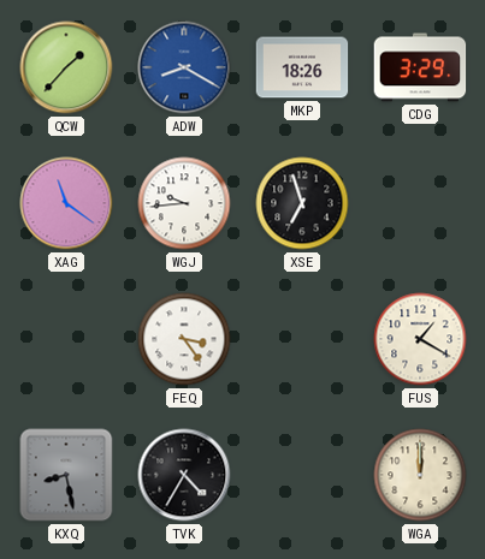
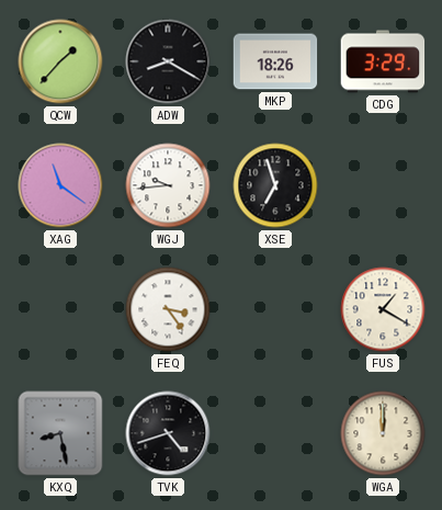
ADW dial: blue -> black
TVK: 4:35 -> 4:42
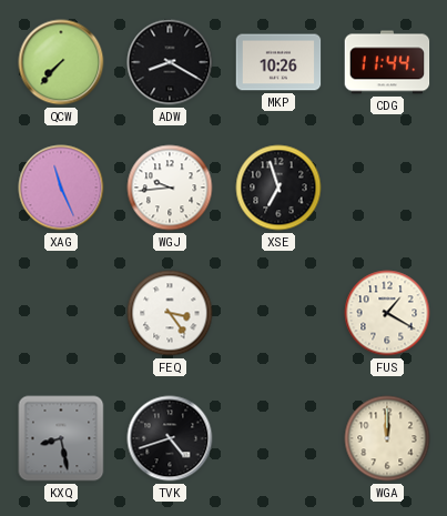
QCW: 1:37 -> 7:37
MKP: 18:26 -> 10:26
CDG: 3:29 -> 11:44
XAG: 11:21 -> 11:26
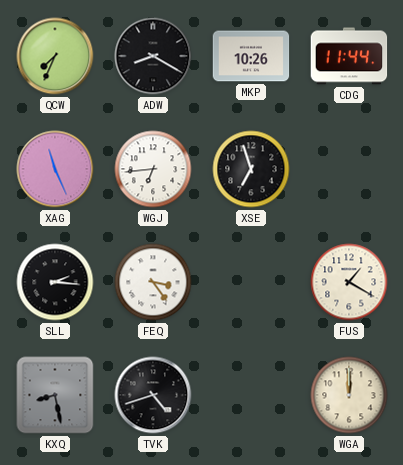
QCW: 7:37 -> 7:34
WGJ: 9:44 -> 6:44
SLL: none -> 2:16
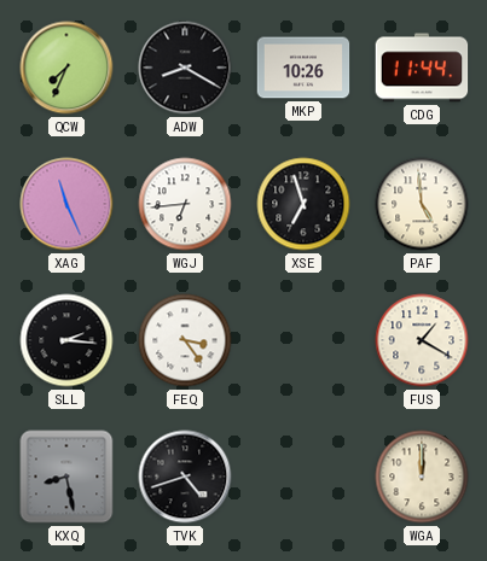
PAF: none -> 4:59
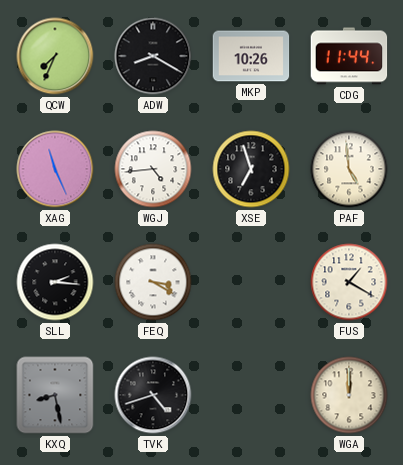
WGJ: 6:44 -> 4:44
FEQ: 3:24 -> 3:20
